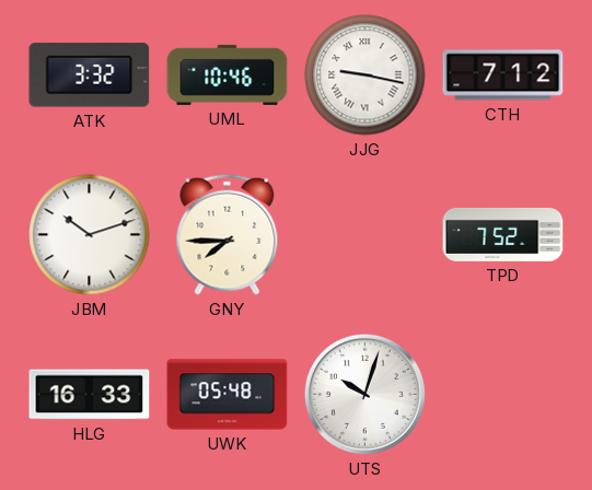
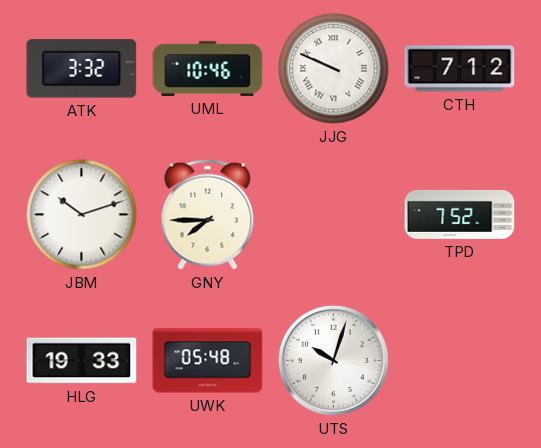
JJG: 9:17 -> 9:49
HLG: 16:33 -> 19:33
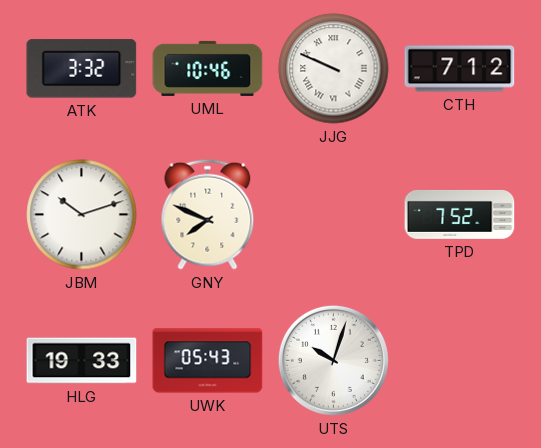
GNY: 7:45 -> 7:49
UWK: 05:48 -> 05:43
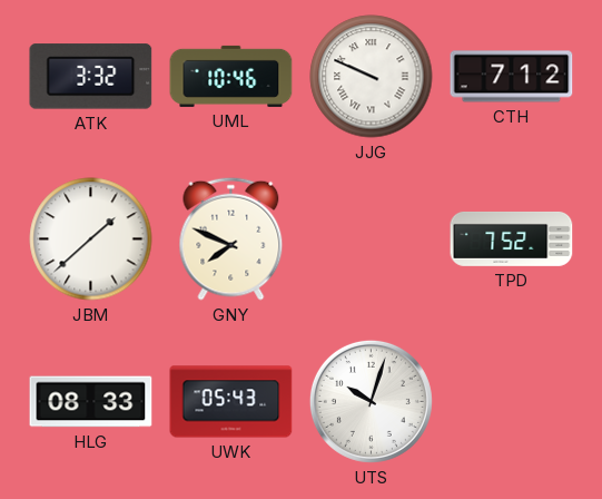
JBM: 10:12 -> 1:38
HLG: 19:33 -> 08:33
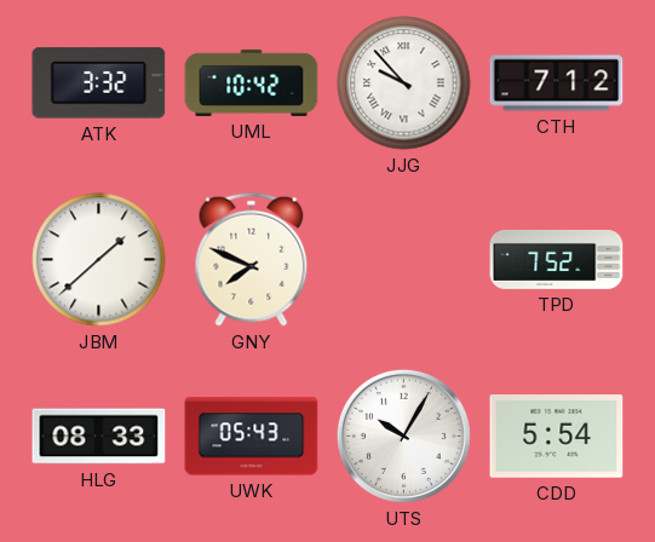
UML: 10:46 -> 10:42
JJG: 9:49 -> 9:53
UTS: 10:03 -> 10:05
CDD: none -> 5:54
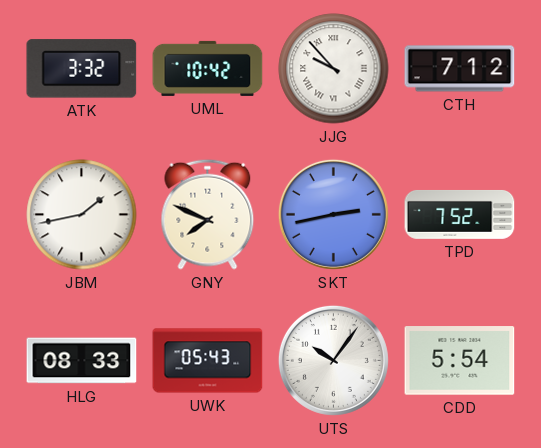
JBM: 1:38 -> 1:43
SKT: none -> 2:43
UTS: 10:05 -> 10:06
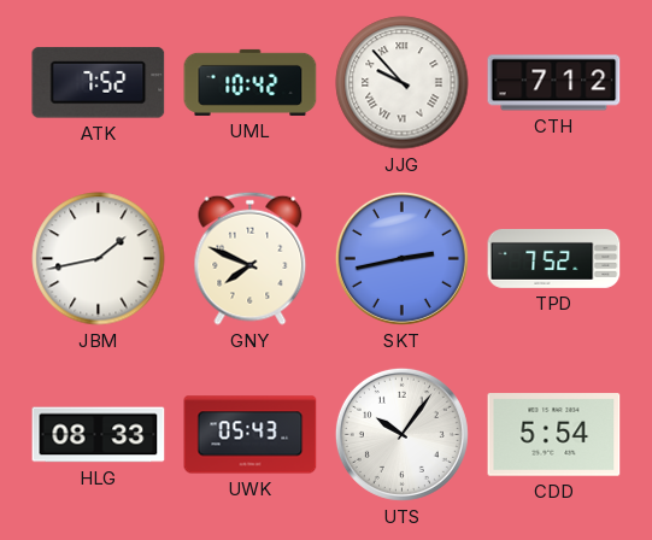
ATK: 3:32 -> 7:52
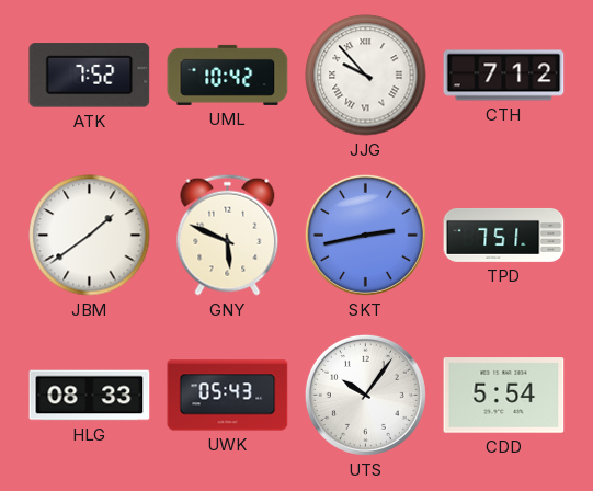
JBM: 1:43 -> 1:39
GNY: 7:49 -> 5:49
TPD: 7:52 -> 7:51
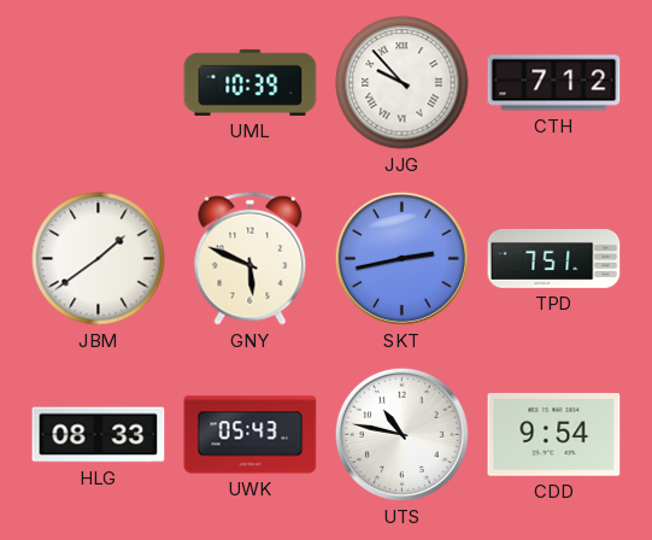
ATK: 7:52 -> none
UML: 10:42 -> 10:39
UTS: 10:06 -> 10:47
CDD: 5:54 -> 9:54
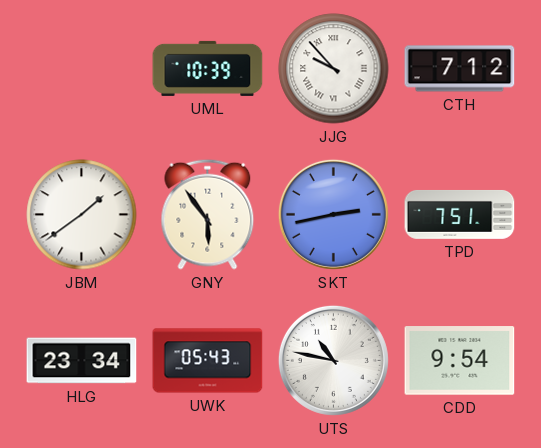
GNY: 5:49 -> 5:54
HLG: 08:33 -> 23:34
